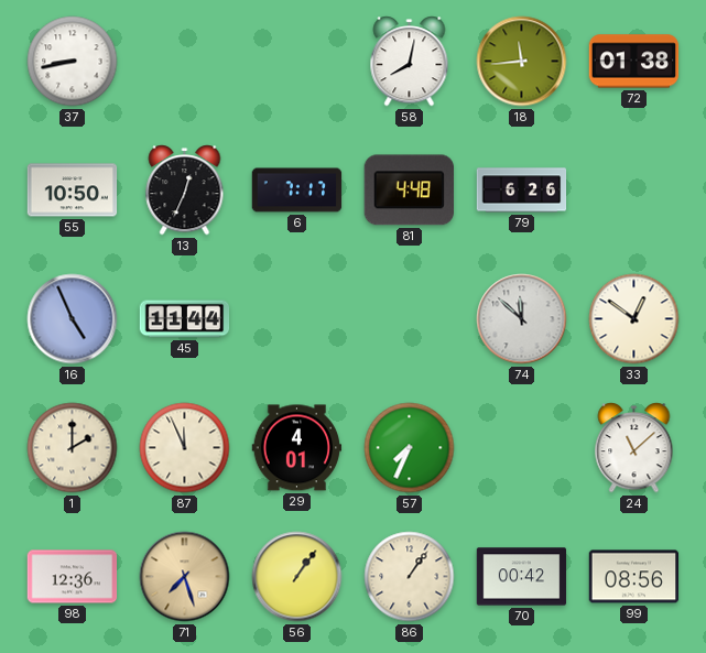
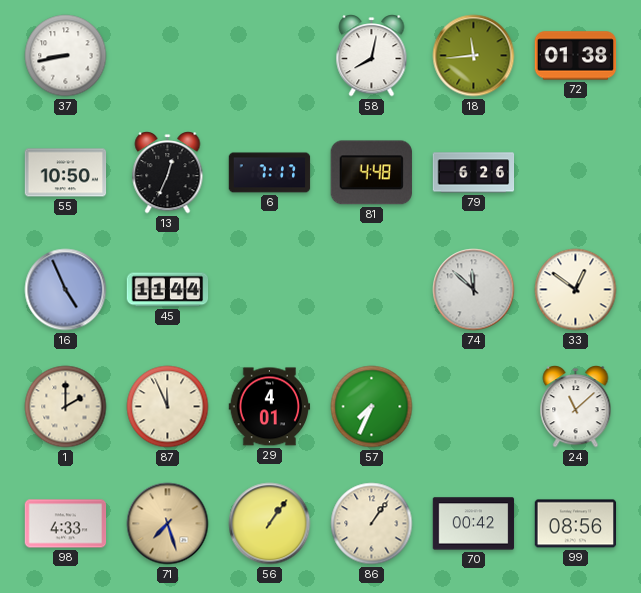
98: 12:36 -> 4:33
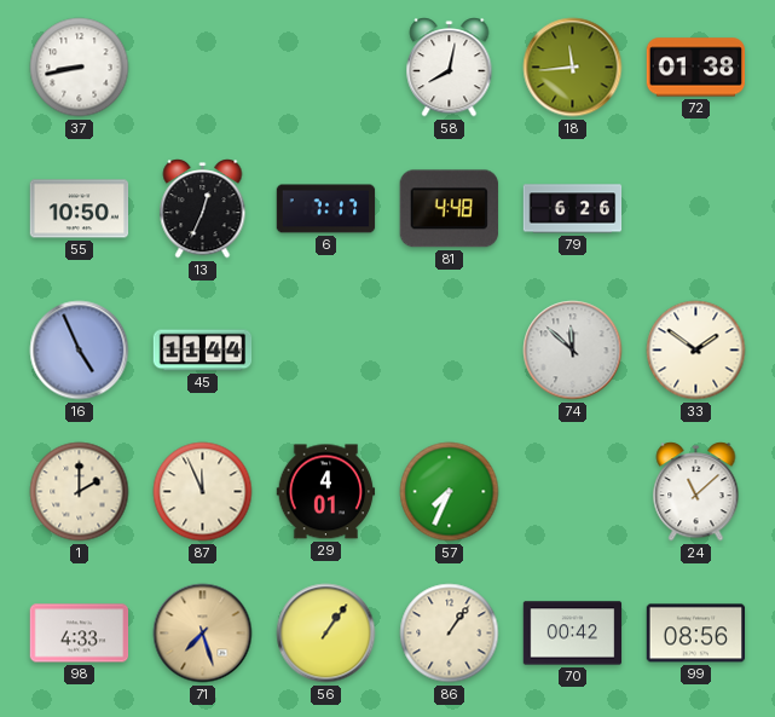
33: 12:51 -> 1:51
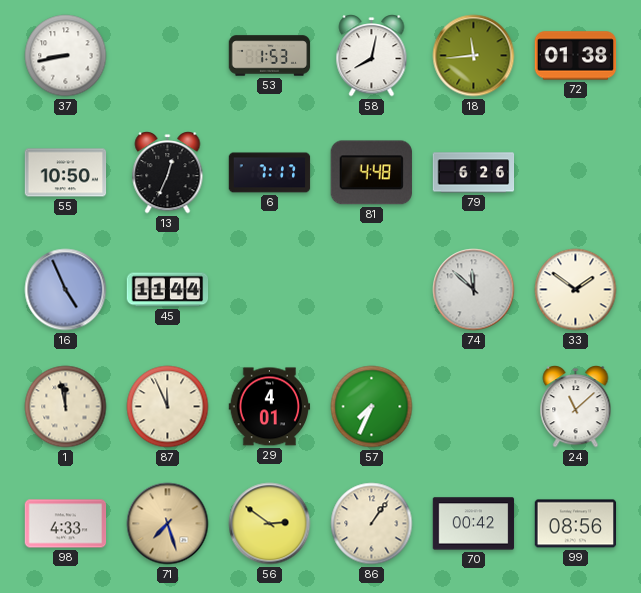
53: none -> 1:53
1: 2:00 -> 11:58
56: 1:06 -> 2:51
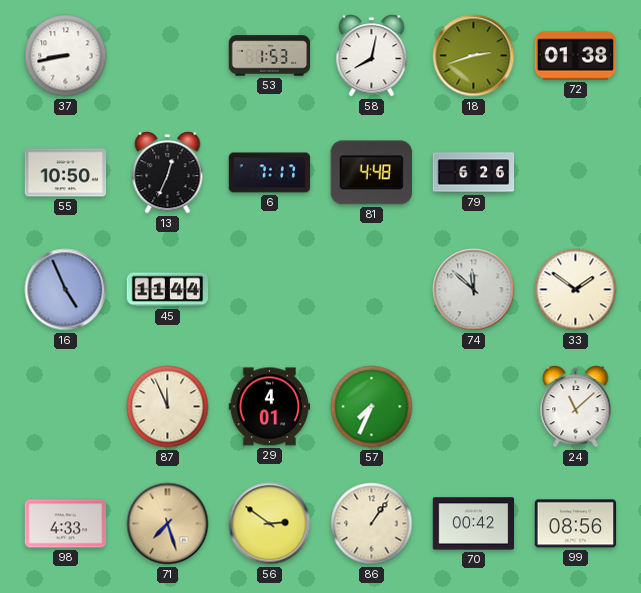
18: 11:44 -> 2:42
1: 11:58 -> none
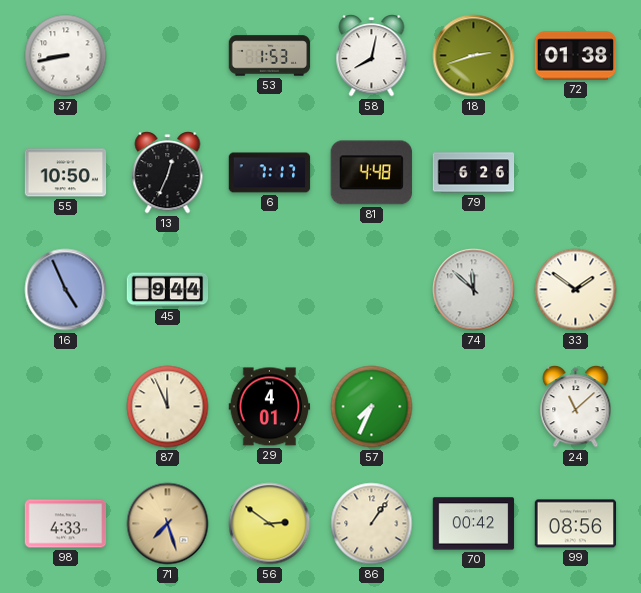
45: 11:44 -> 9:44
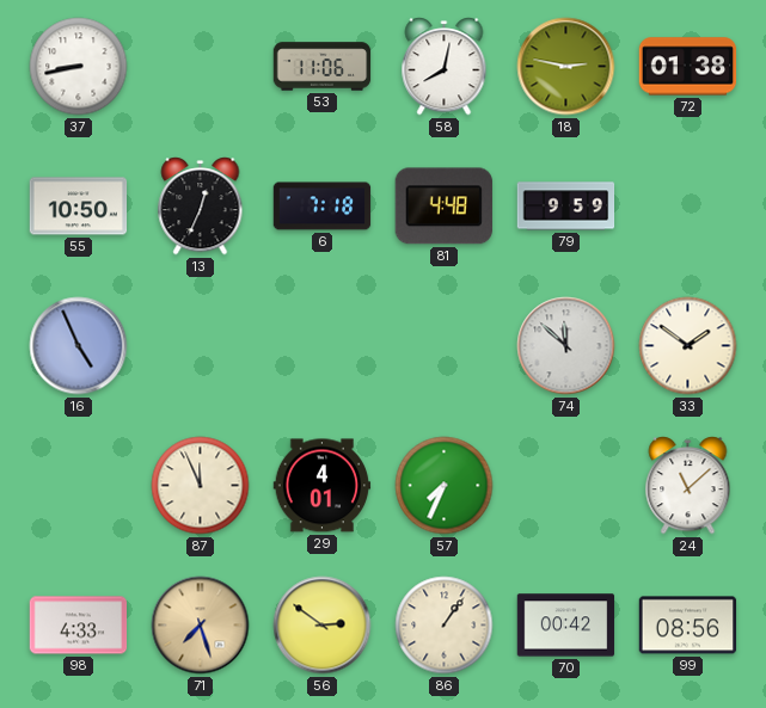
53: 1:53 -> 11:06
18: 2:42 -> 2:47
6: 7:17 -> 7:18
79: 6:26 -> 9:59
45: 9:44 -> none
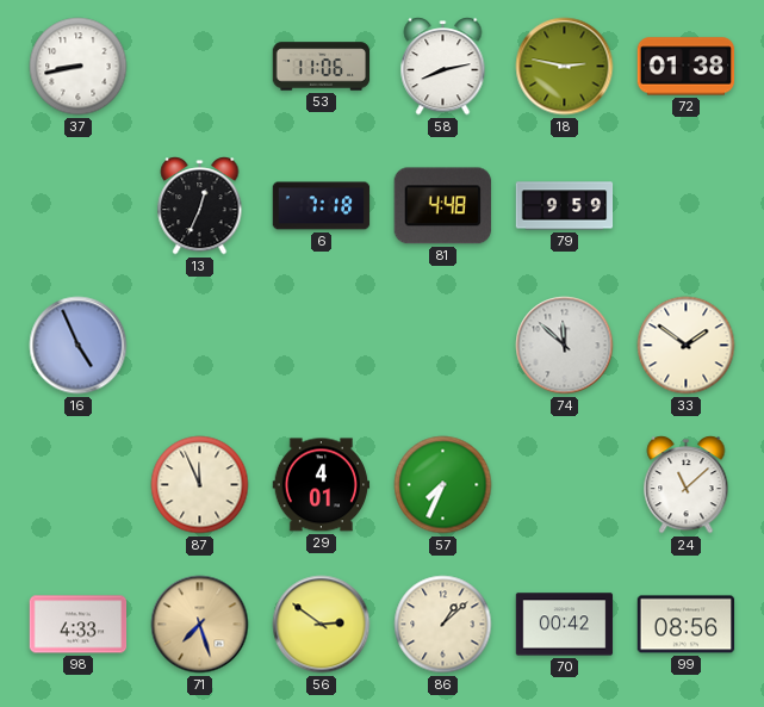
58: 8:02 -> 8:13
55: 10:50 -> none
86: 1:06 -> 1:08
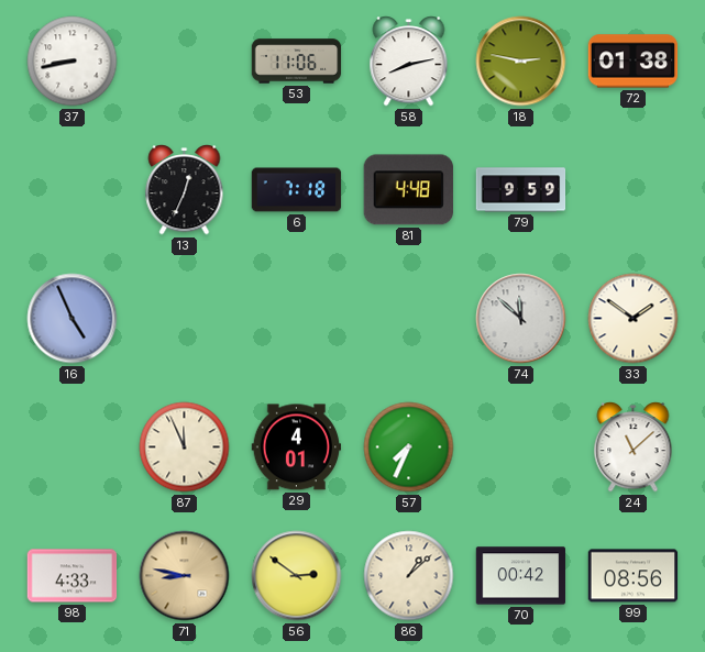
71: 7:27 -> 8:47
